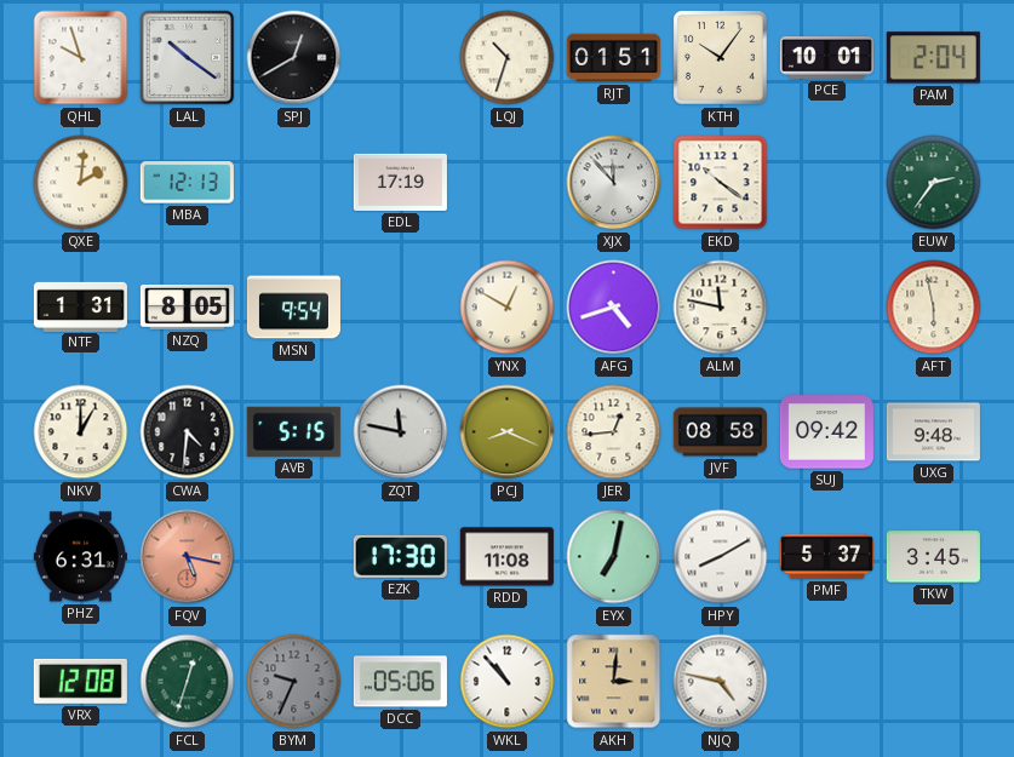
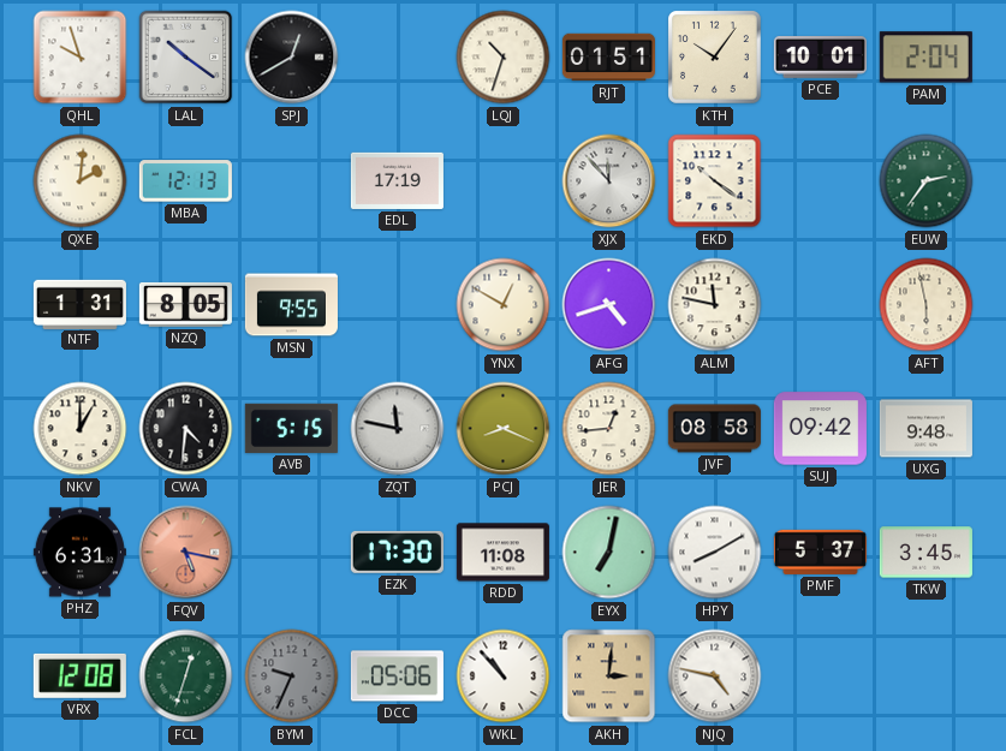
MSN: 9:54 -> 9:55
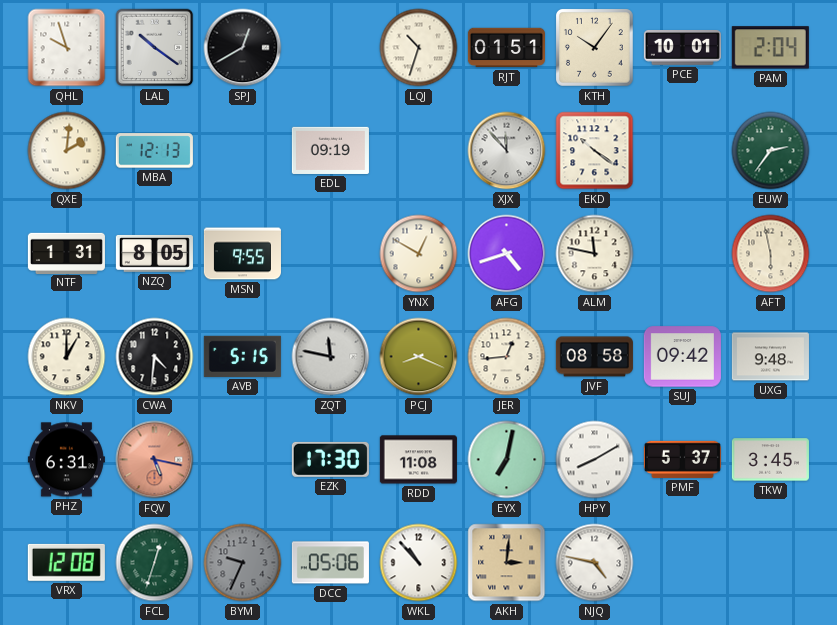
EDL: 17:19 -> 09:19
